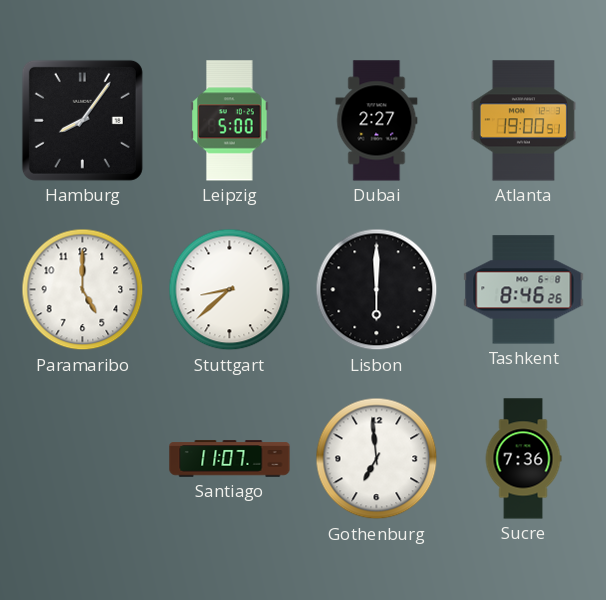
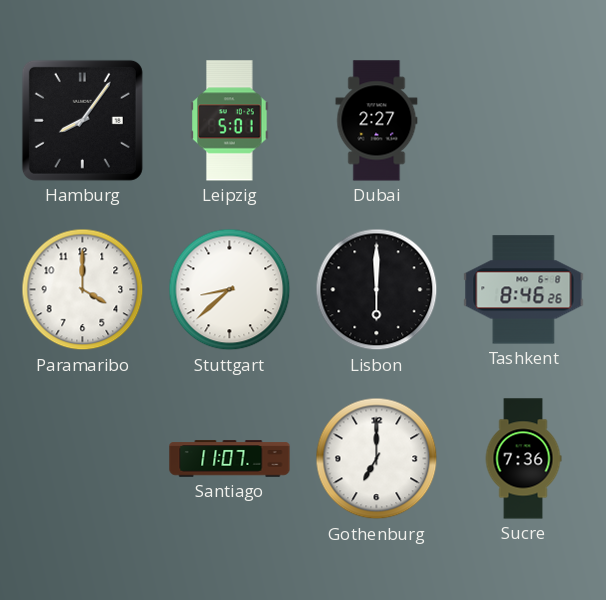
Leipzig: 5:00 -> 5:01
Atlanta: 19:00 -> none
Paramaribo: 5:00 -> 4:00
Gothenburg: 6:59 -> 7:00
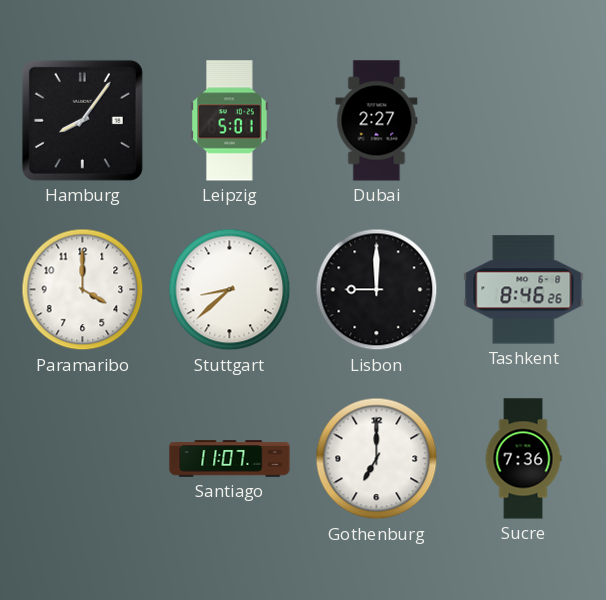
Lisbon: 6:00 -> 9:00
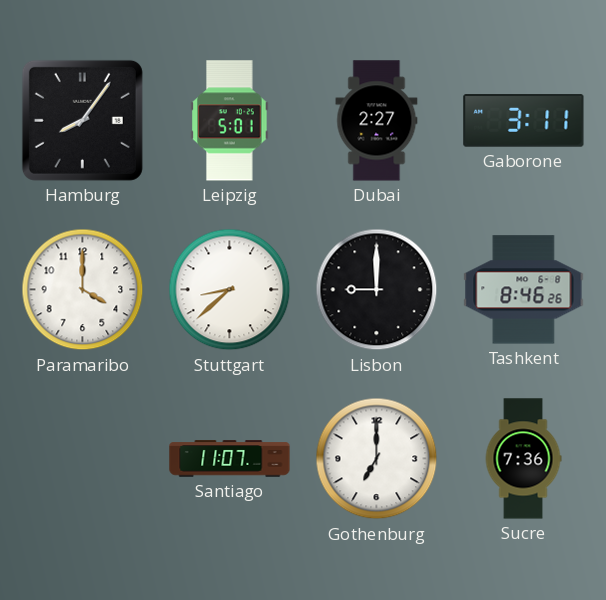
Gaborone: none -> 3:11
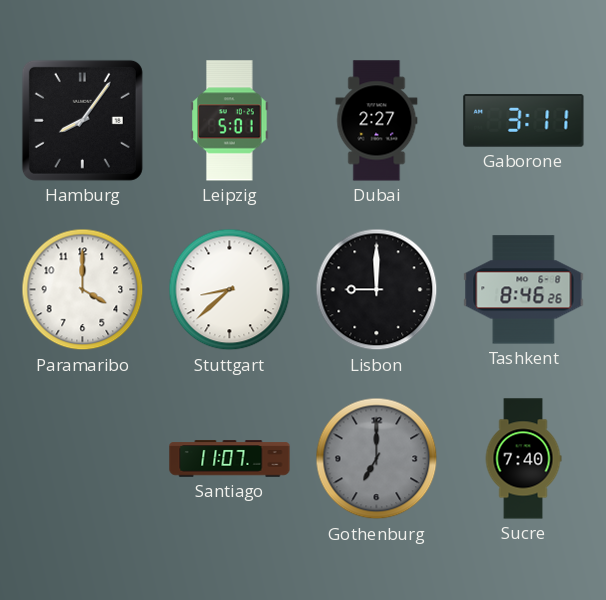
Gothenburg dial: white -> grey
Sucre: 7:36 -> 7:40
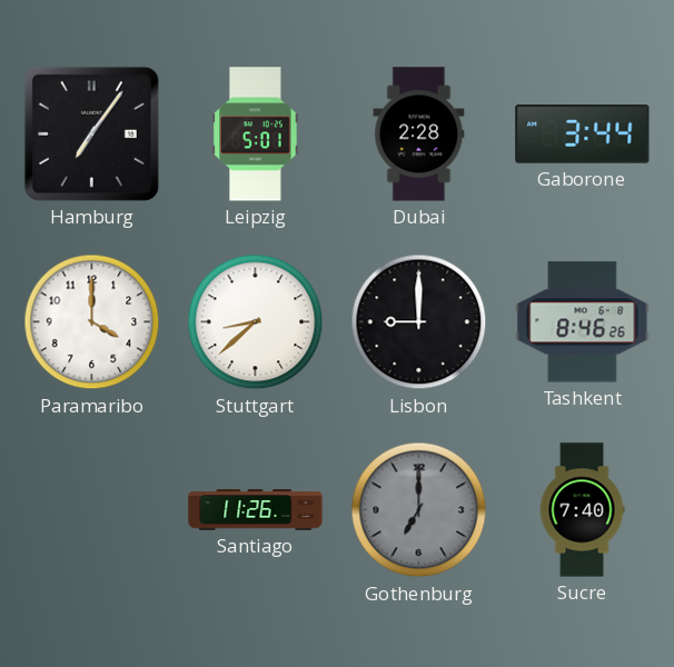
Hamburg: 8:06 -> 7:06
Dubai: 2:27 -> 2:28
Gaborone: 3:11 -> 3:44
Santiago: 11:07 -> 11:26
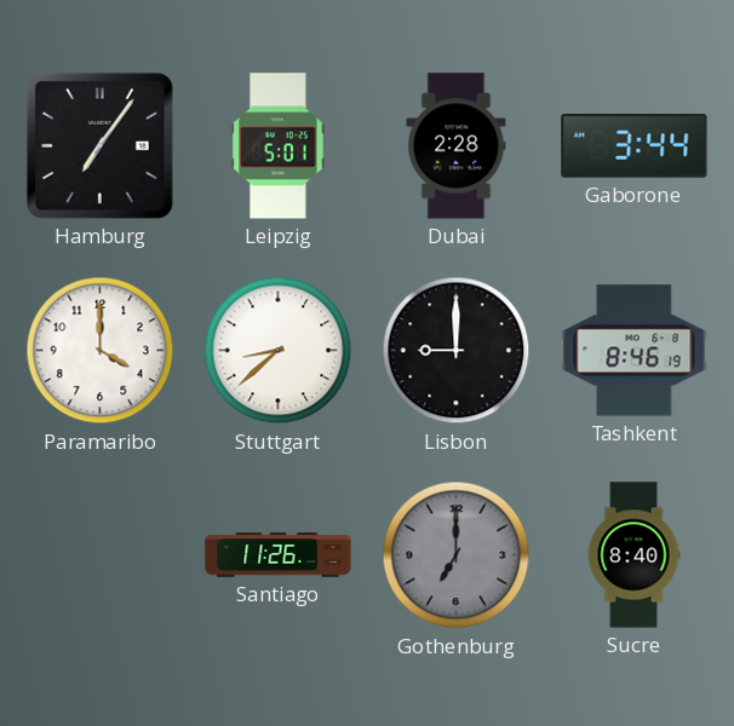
Tashkent: 8:46:26 -> 8:46:19
Sucre: 7:40 -> 8:40
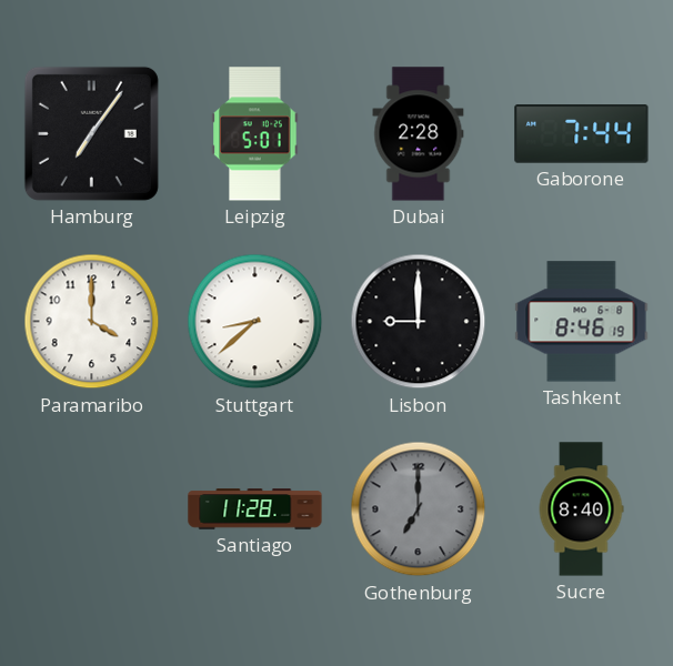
Gaborone: 3:44 -> 7:44
Santiago: 11:26 -> 11:28
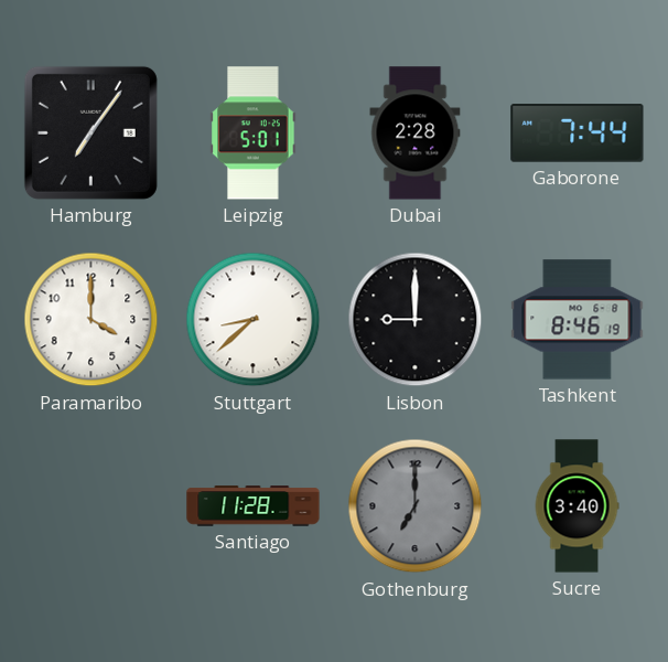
Sucre: 8:40 -> 3:40
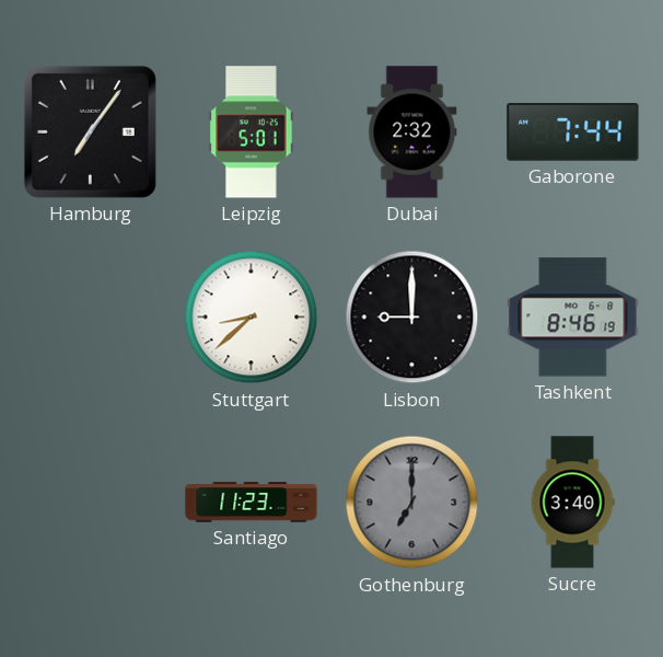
Dubai: 2:28 -> 2:32
Paramaribo: 4:00 -> none
Santiago: 11:28 -> 11:23
